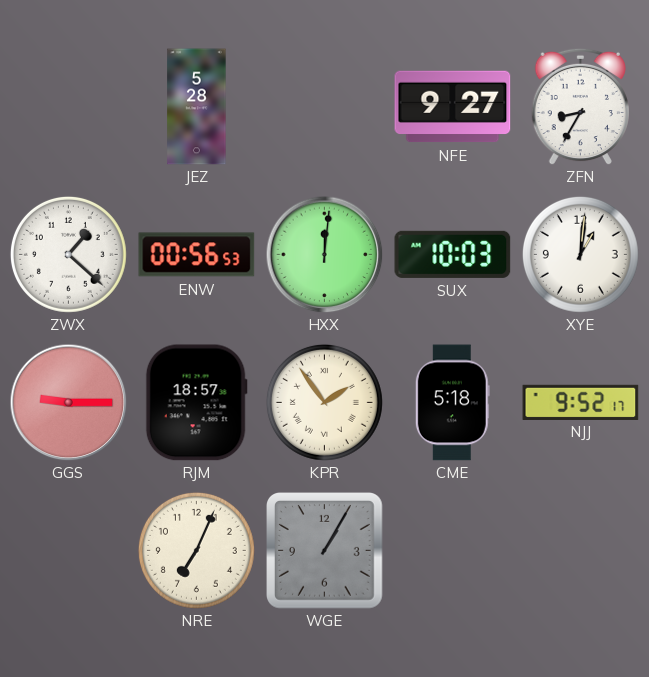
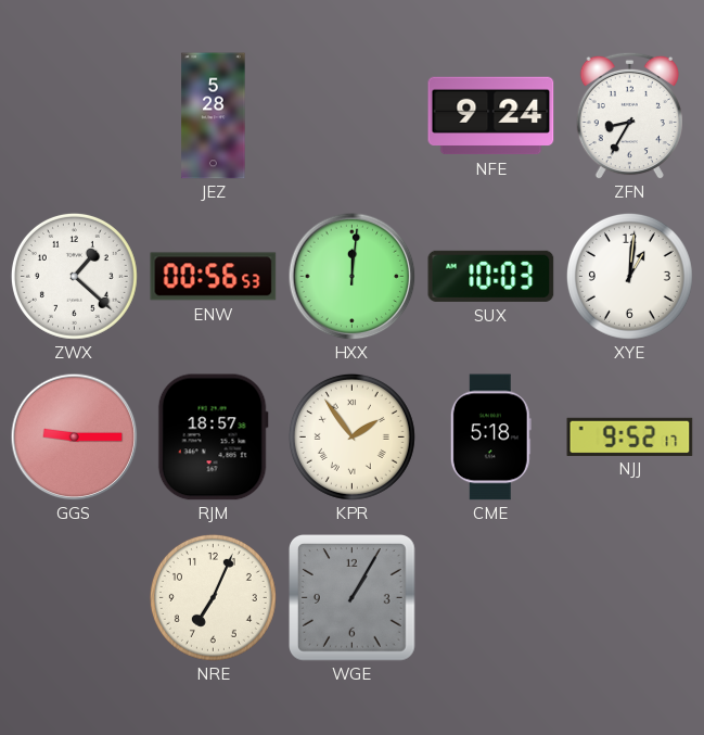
NFE: 9:27 -> 9:24
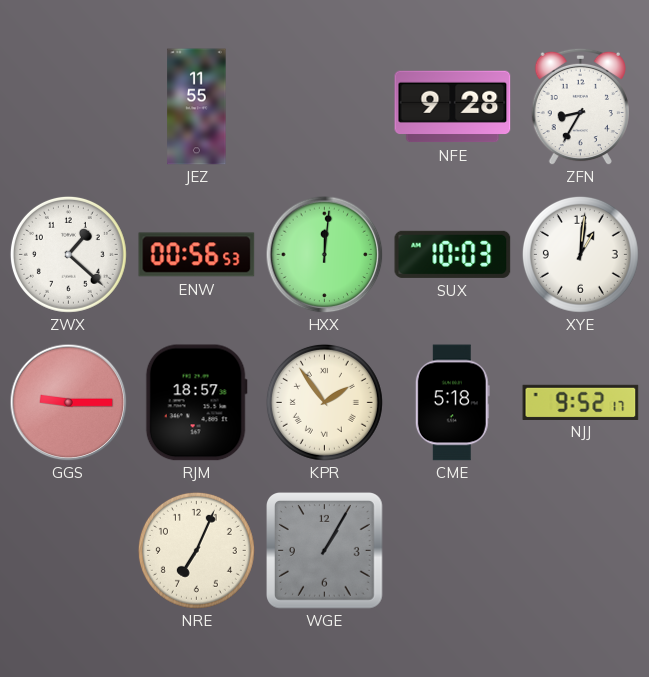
JEZ: 5:28 -> 11:55
NFE: 9:24 -> 9:28
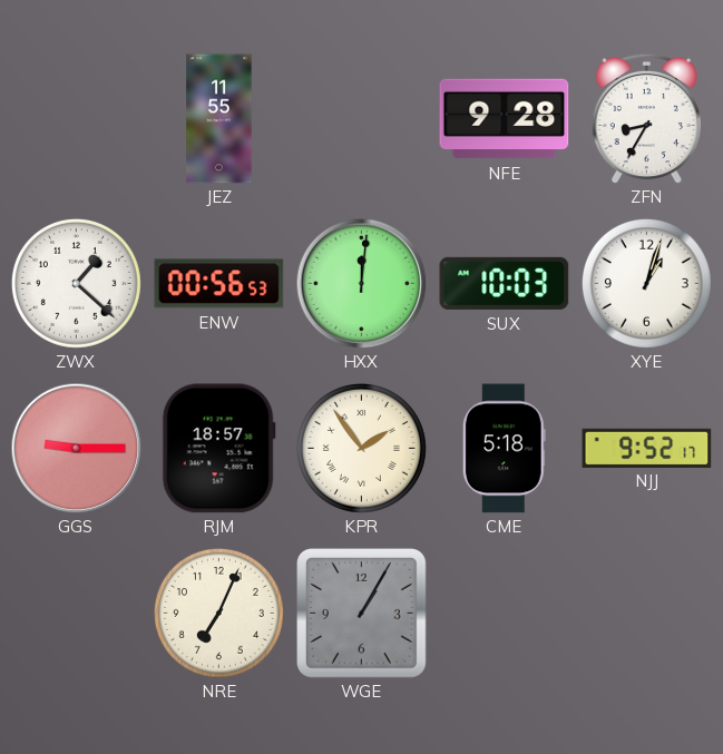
XYE: 1:01 -> 1:03
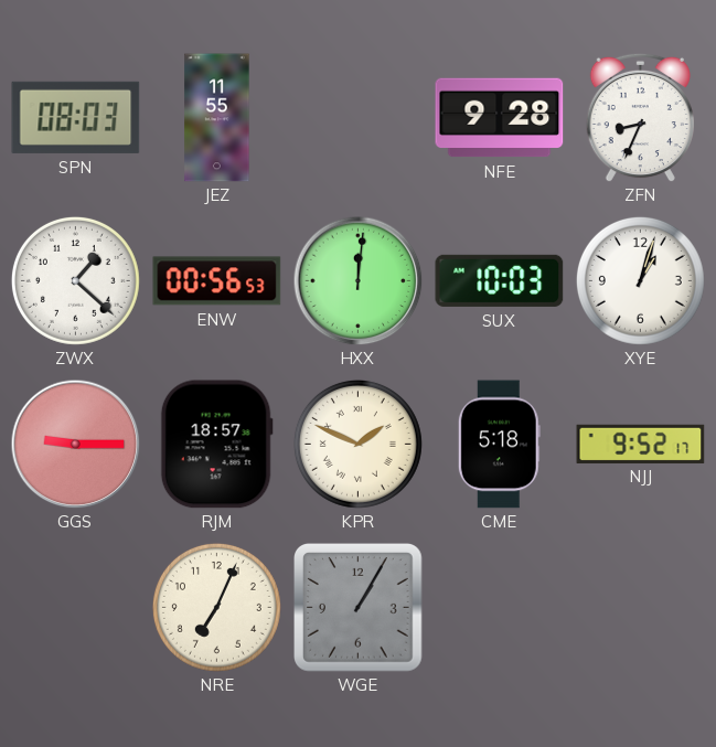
SPN: none -> 08:03
ZFN: 8:35 -> 8:34
KPR: 1:54 -> 1:49
